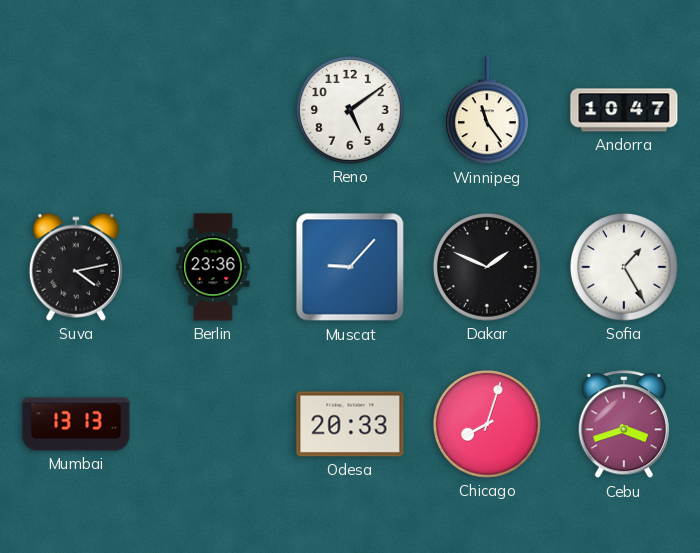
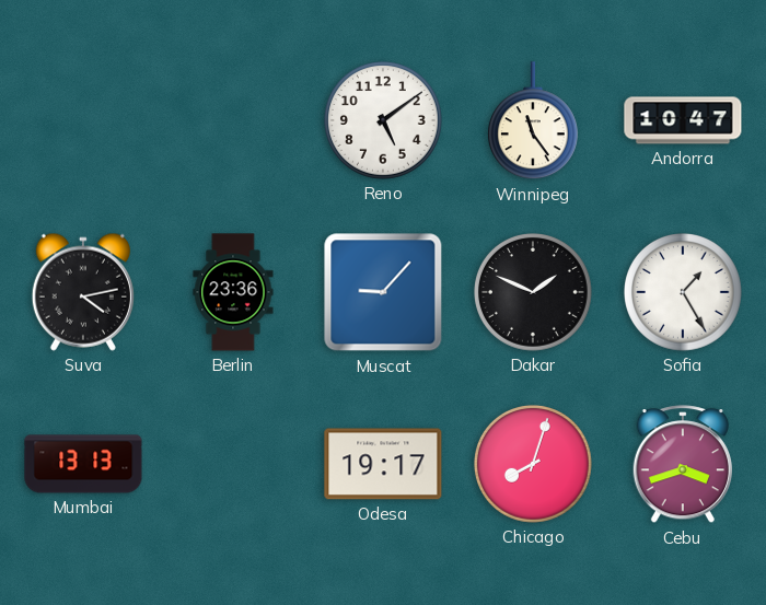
Odesa: 20:33 -> 19:17
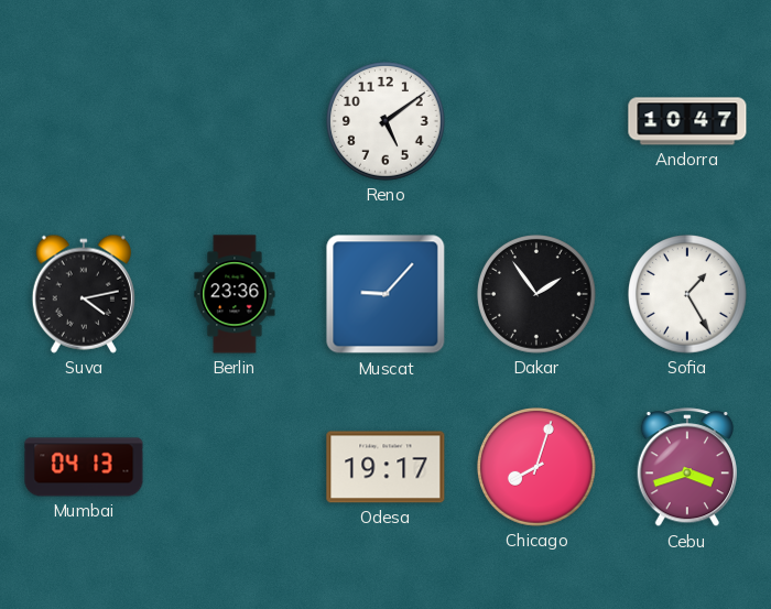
Winnipeg: 11:24 -> none
Dakar: 1:49 -> 1:54
Mumbai: 13:13 -> 04:13
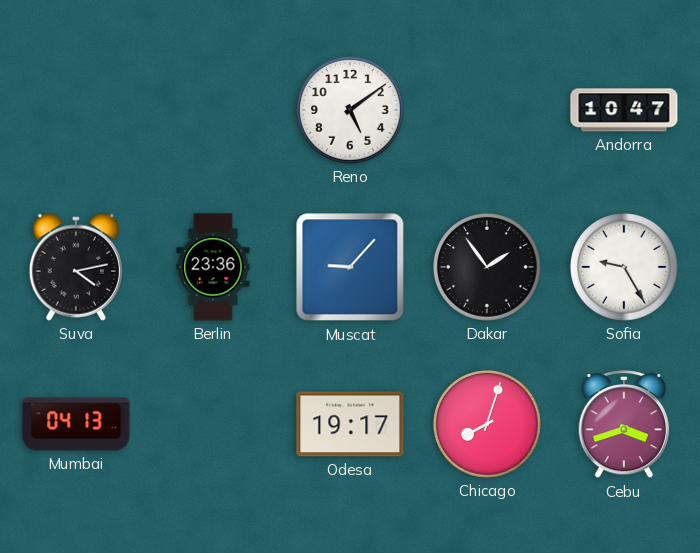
Sofia: 1:25 -> 9:25
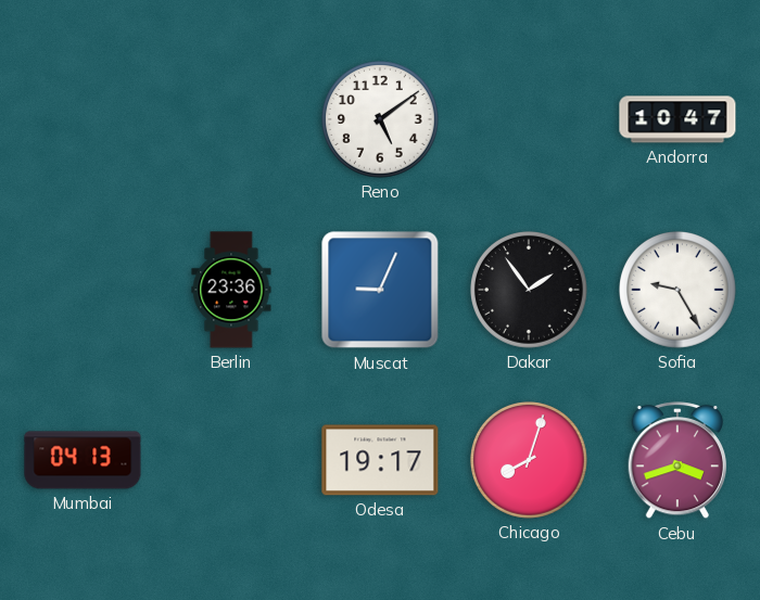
Suva: 4:13 -> none
Muscat: 9:07 -> 9:04
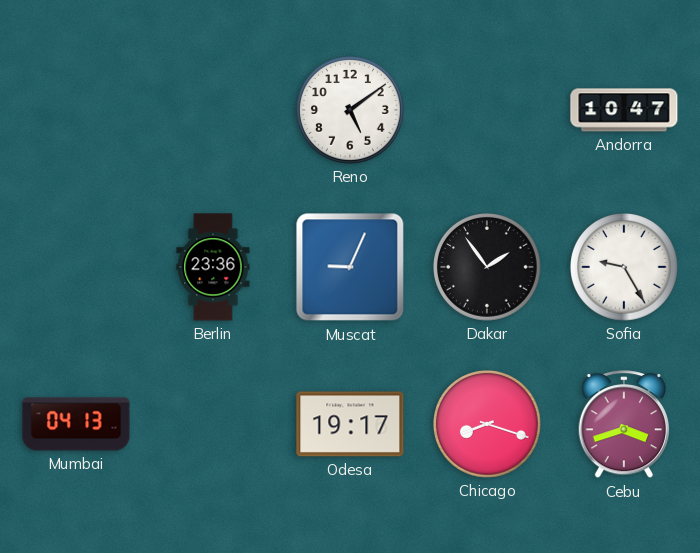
Chicago: 8:03 -> 8:18
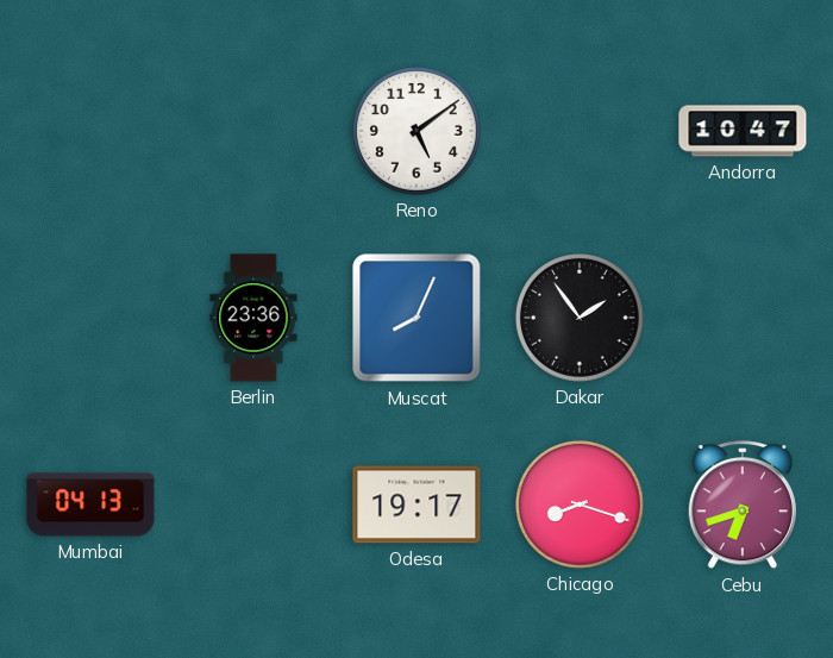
Muscat: 9:04 -> 8:04
Sofia: 9:25 -> none
Cebu: 3:42 -> 6:42
